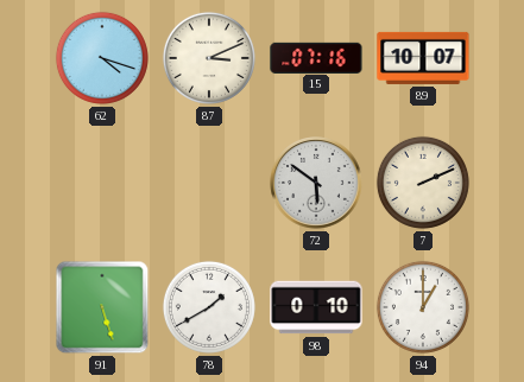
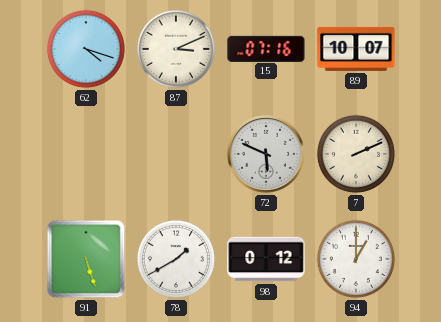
72: 5:51 -> 5:49
98: 0:10 -> 0:12
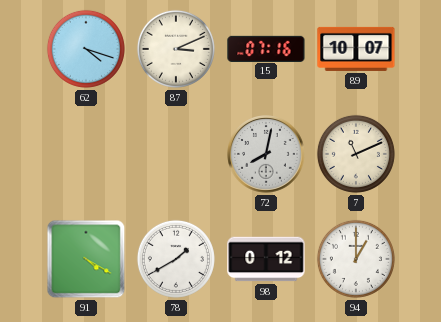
72: 5:49 -> 8:02
7: 2:11 -> 11:11
91: 5:27 -> 4:20
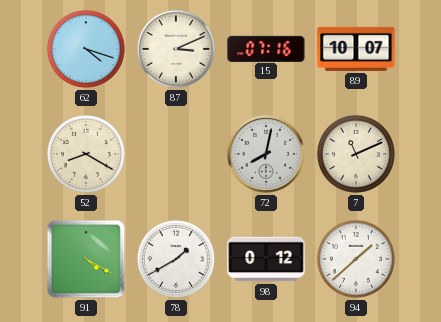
52: none -> 8:20
94: 1:00 -> 1:38
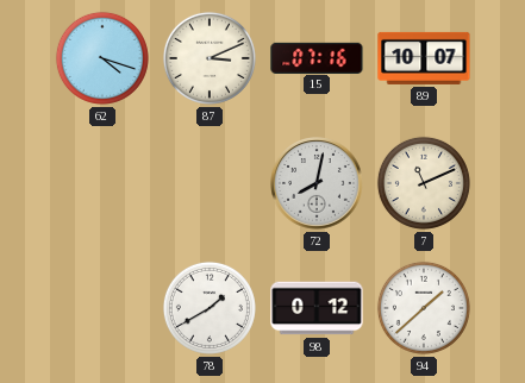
52: 8:20 -> none
91: 4:20 -> none
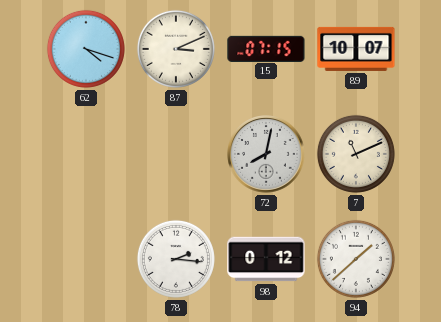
15: 07:16 -> 07:15
78: 1:40 -> 2:16
